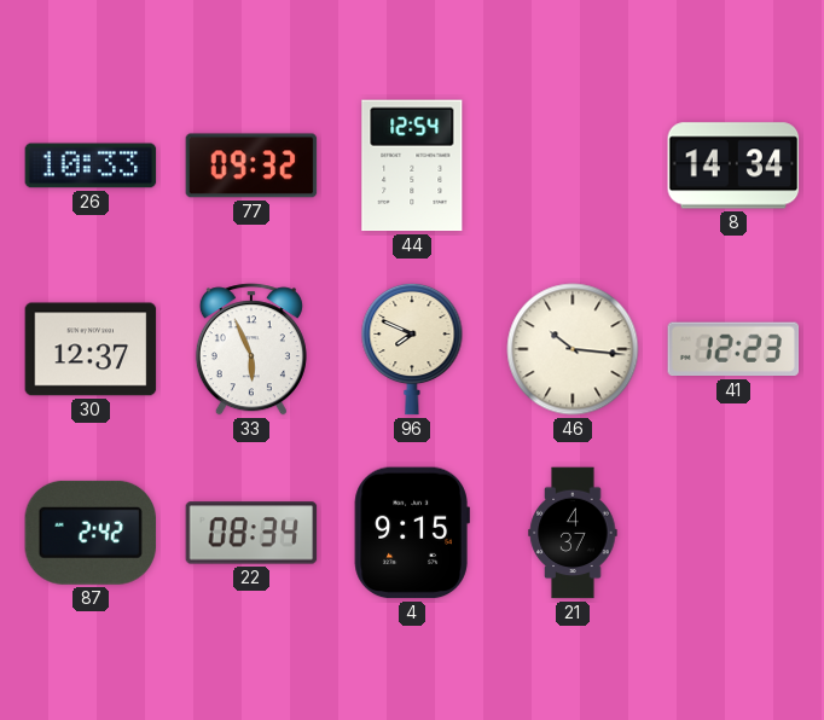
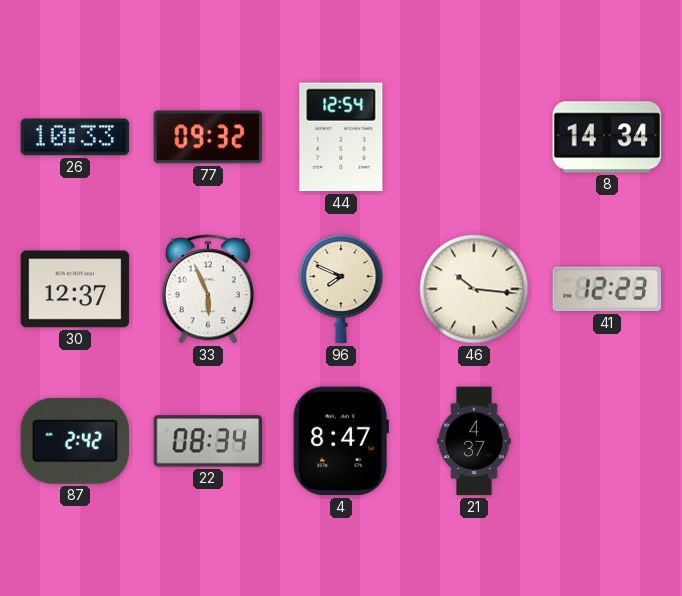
4: 9:15 -> 8:47
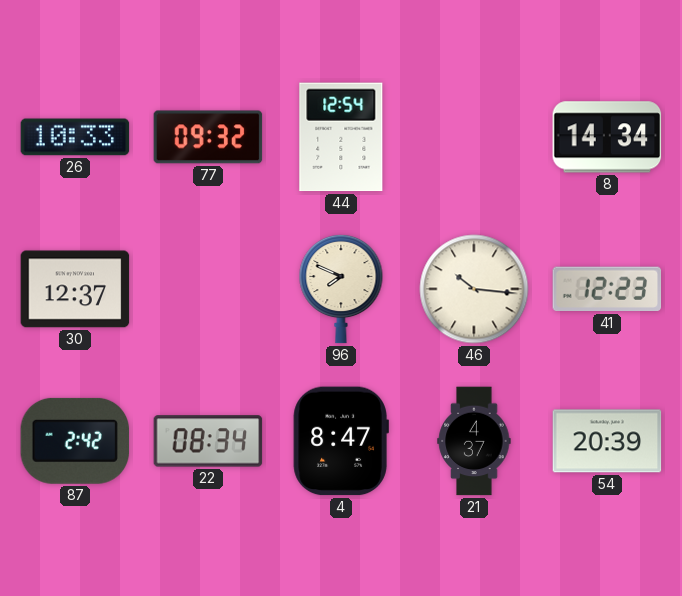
33: 5:56 -> none
54: none -> 20:39
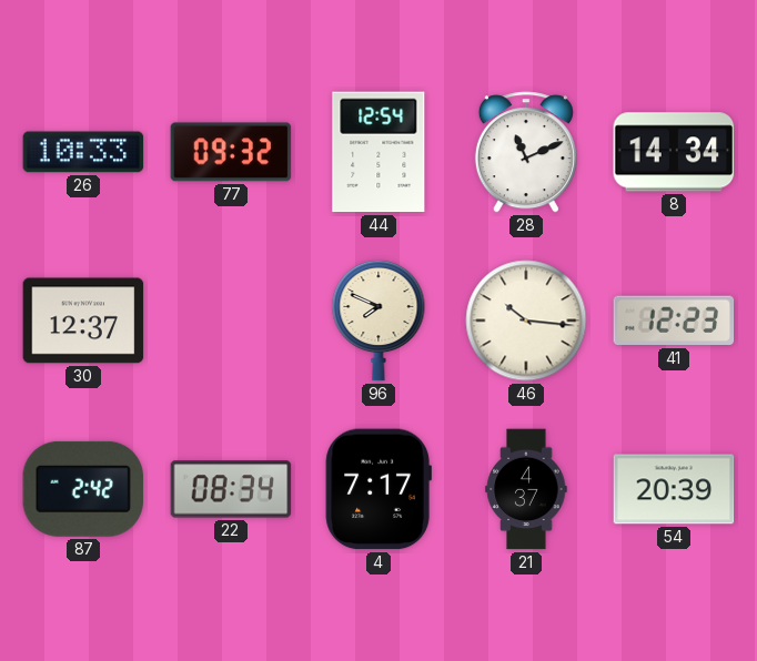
28: none -> 11:11
4: 8:47 -> 7:17
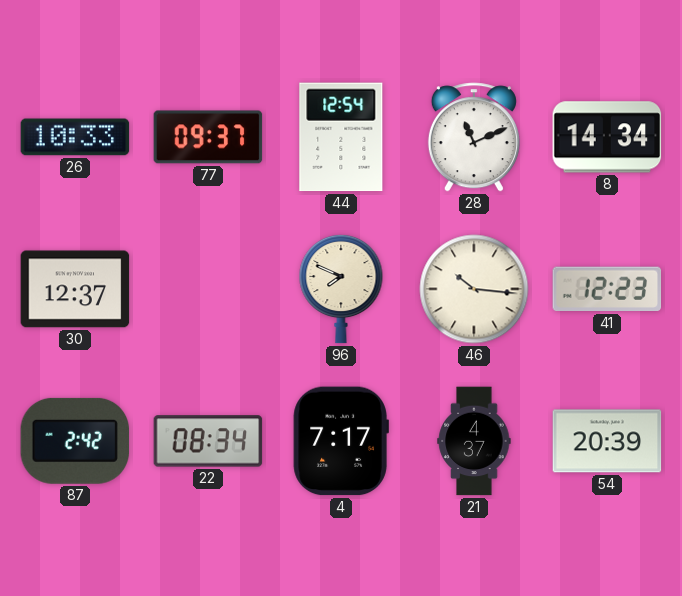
77: 09:32 -> 09:37
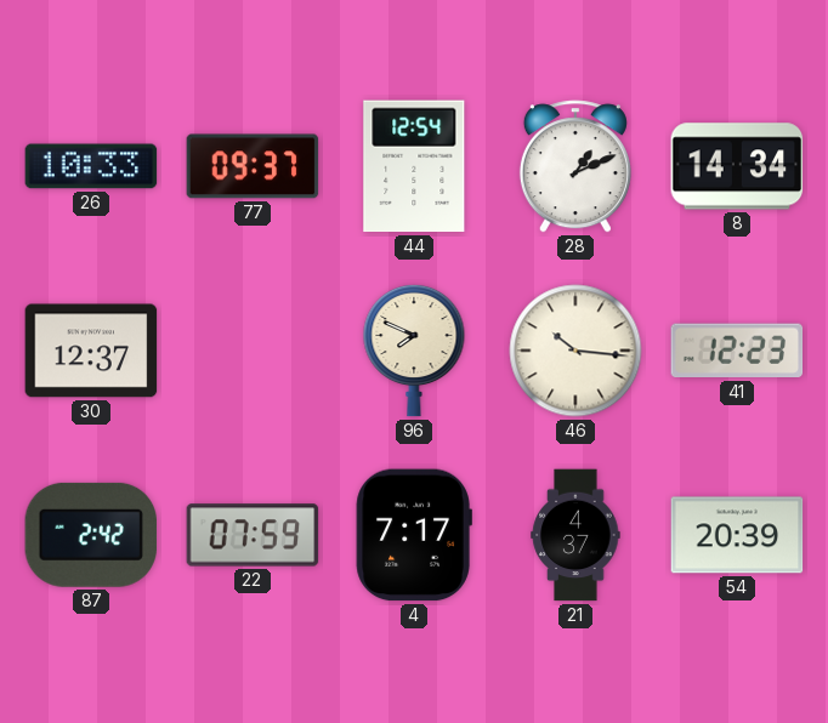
28: 11:11 -> 1:11
22: 08:34 -> 07:59
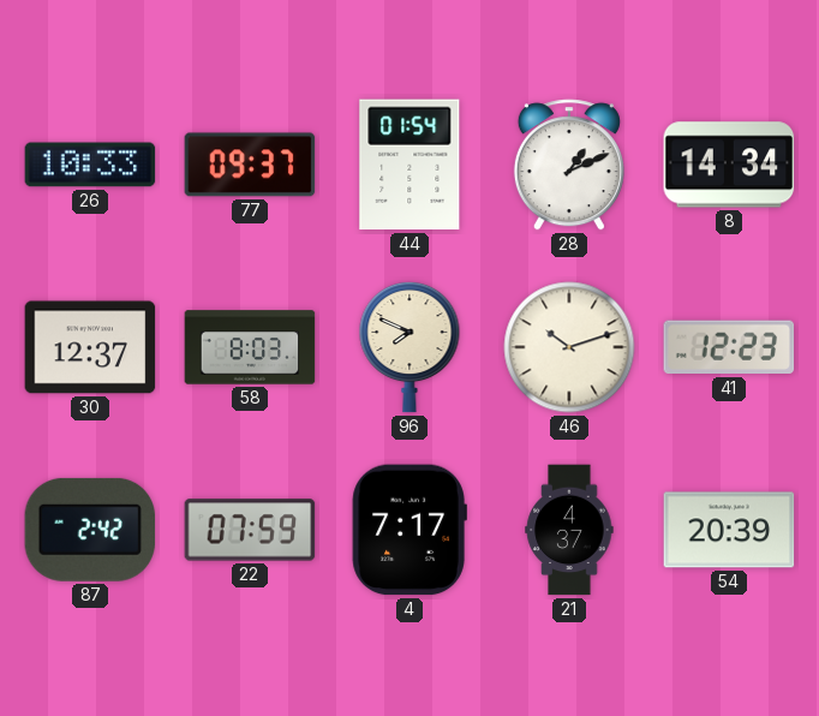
44: 12:54 -> 01:54
58: none -> 8:03
46: 10:16 -> 10:12
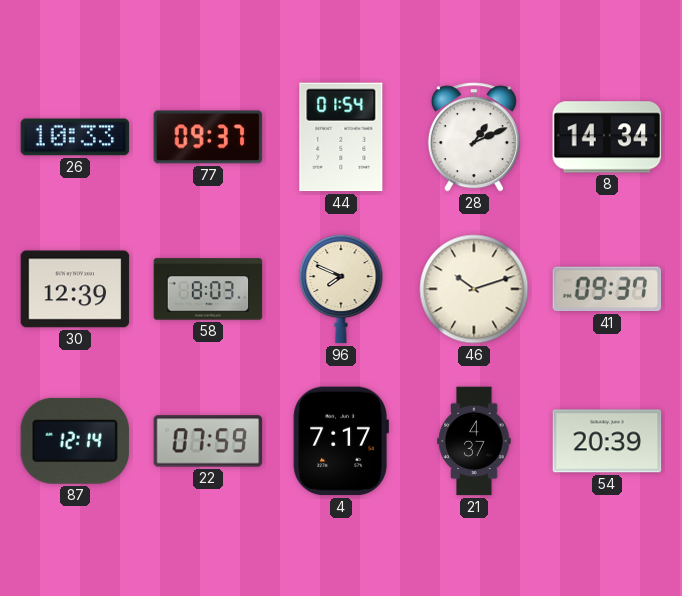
30: 12:37 -> 12:39
41: 12:23 -> 09:37
87: 2:42 -> 12:14
